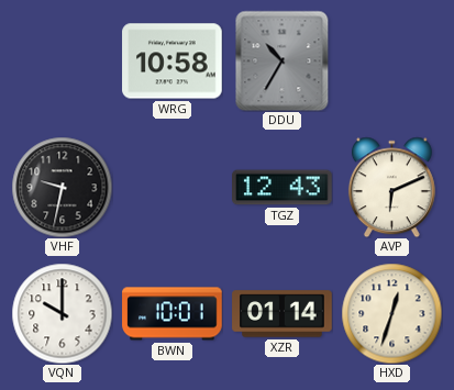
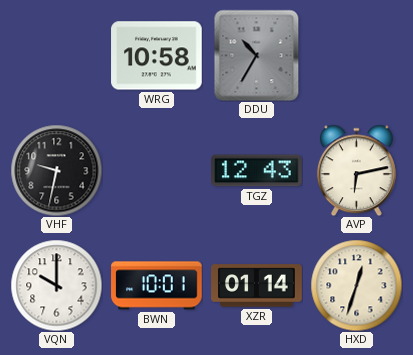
AVP: 6:11 -> 6:13
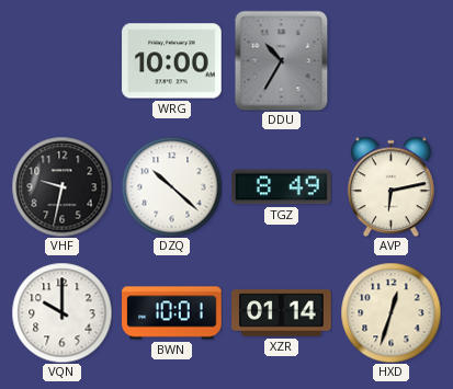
WRG: 10:58 -> 10:00
DZQ: none -> 10:22
TGZ: 12:43 -> 8:49
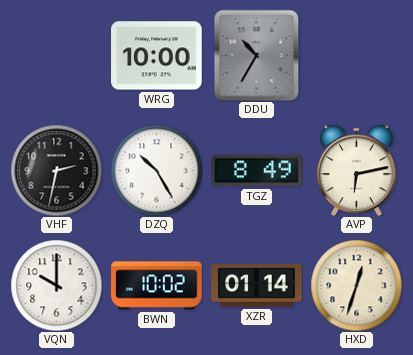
VHF: 9:32 -> 2:32
DZQ: 10:22 -> 10:25
BWN: 10:01 -> 10:02
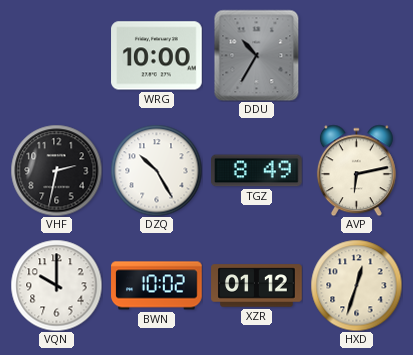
XZR: 01:14 -> 01:12
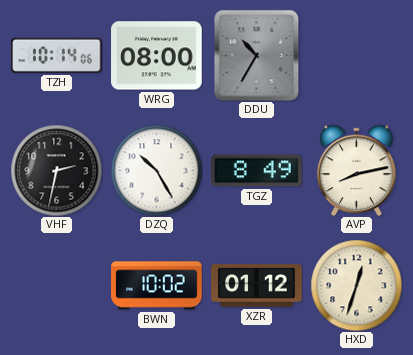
TZH: none -> 10:14
WRG: 10:00 -> 08:00
AVP: 6:13 -> 8:13
VQN: 10:00 -> none
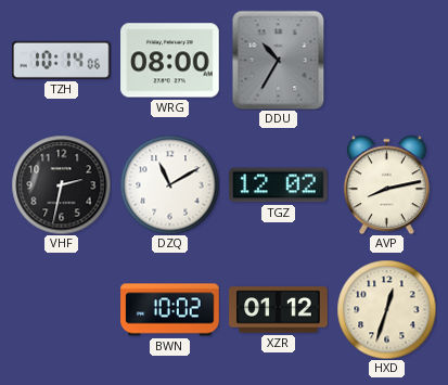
DZQ: 10:25 -> 11:10
TGZ: 8:49 -> 12:02
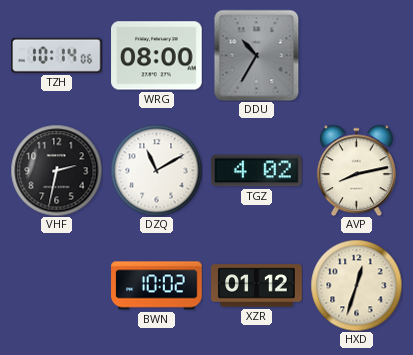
TGZ: 12:02 -> 4:02
